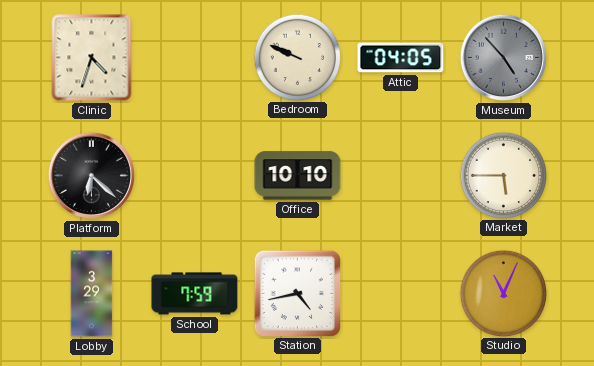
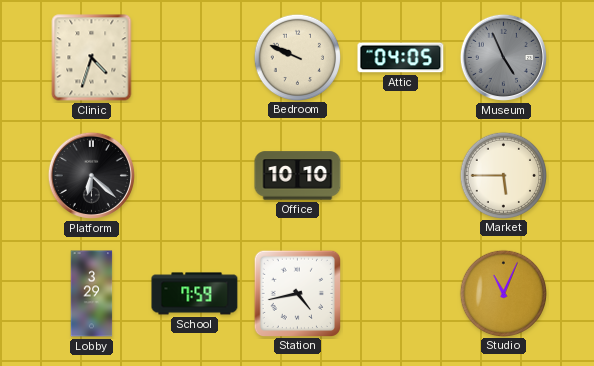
Museum: 4:53 -> 4:56
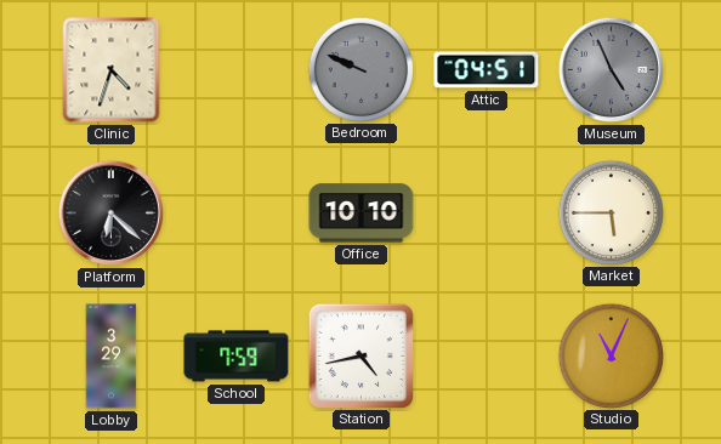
Bedroom dial: cream -> grey
Attic: 04:05 -> 04:51
